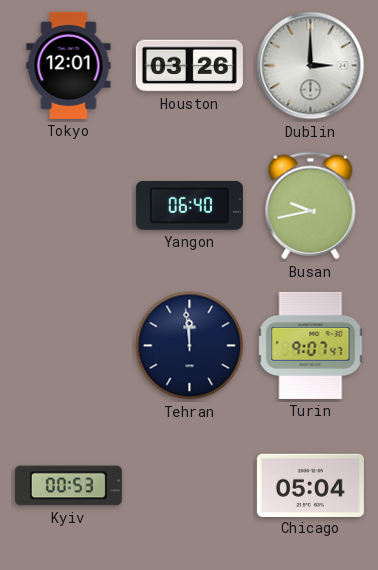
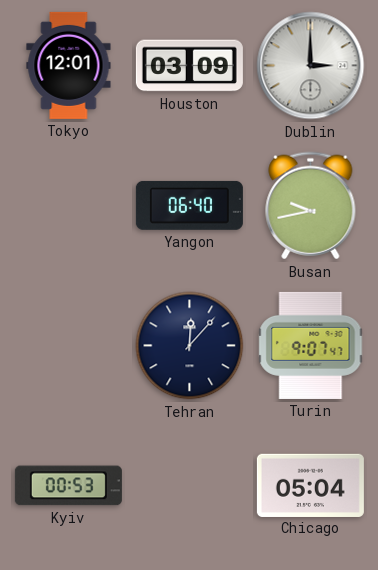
Houston: 03:26 -> 03:09
Tehran: 11:59 -> 12:07
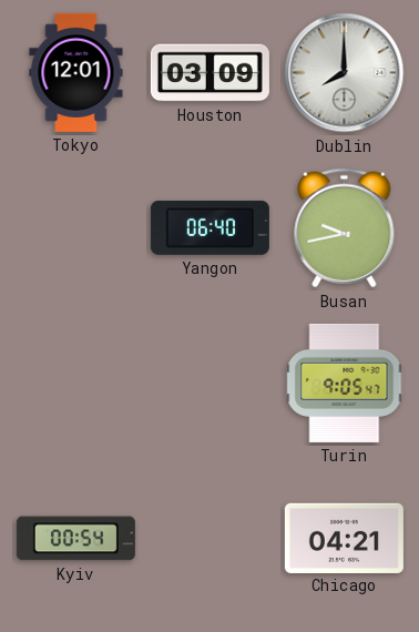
Dublin: 3:00 -> 8:00
Tehran: 12:07 -> none
Turin: 9:07 -> 9:05
Kyiv: 00:53 -> 00:54
Chicago: 05:04 -> 04:21
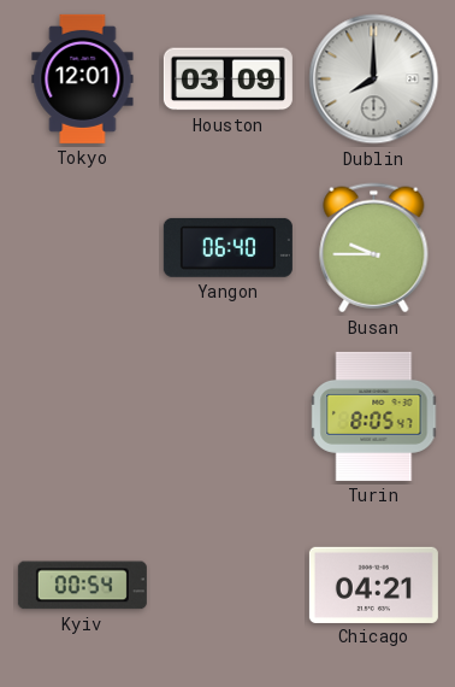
Busan: 9:43 -> 9:45
Turin: 9:05 -> 8:05
